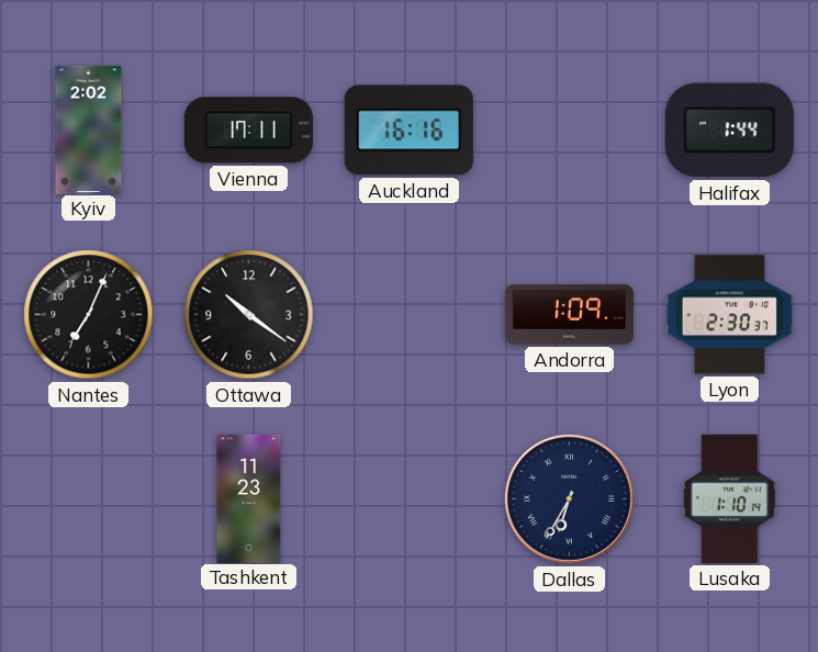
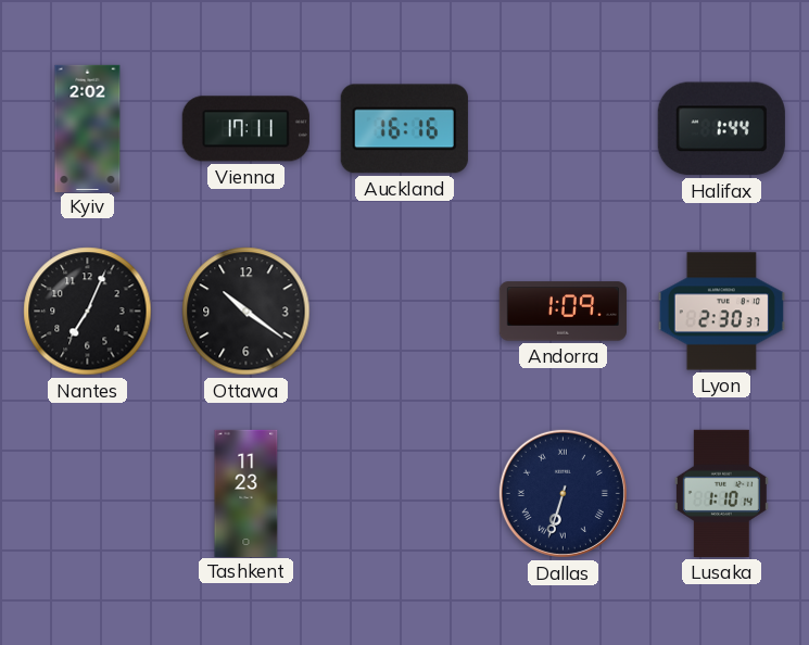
Dallas: 6:35 -> 6:33
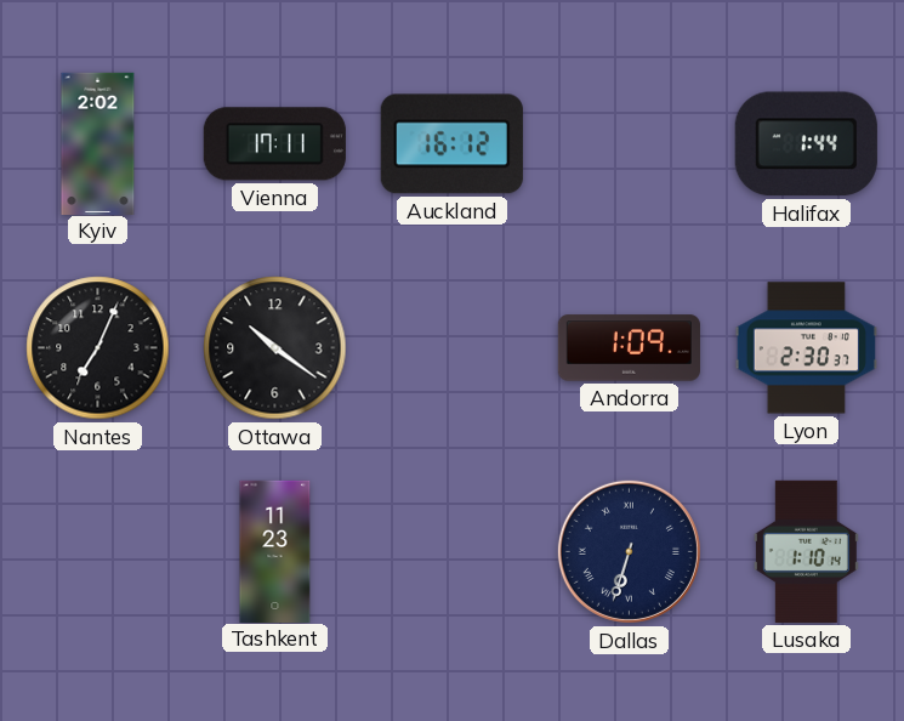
Auckland: 16:16 -> 16:12
